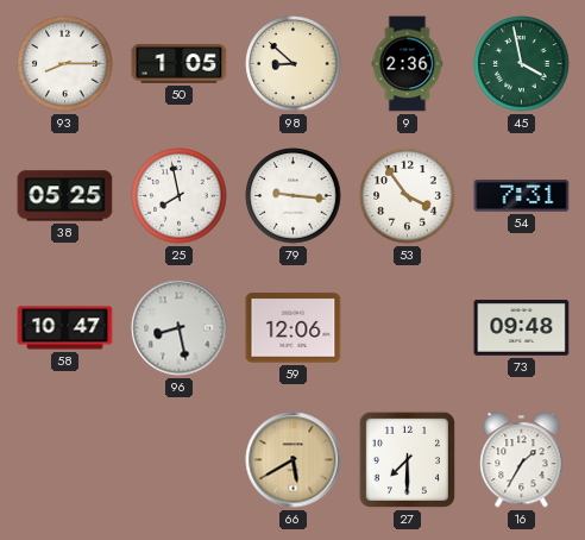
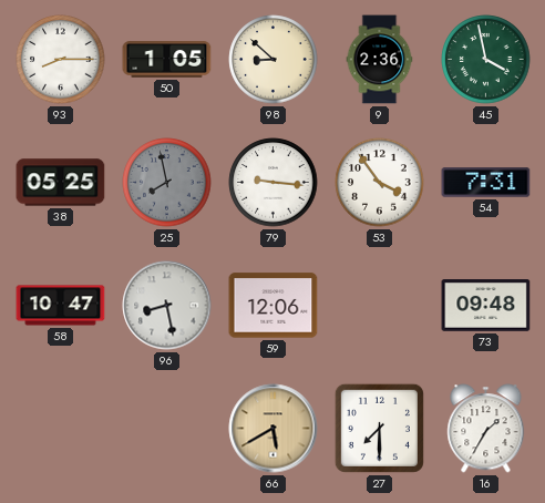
25 dial: white -> grey
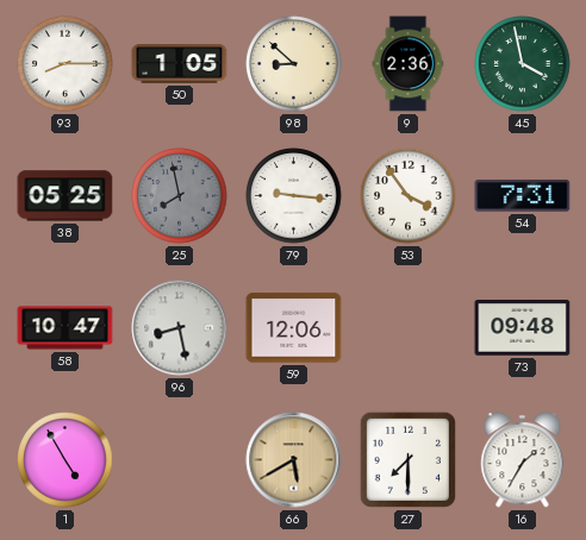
1: none -> 4:55
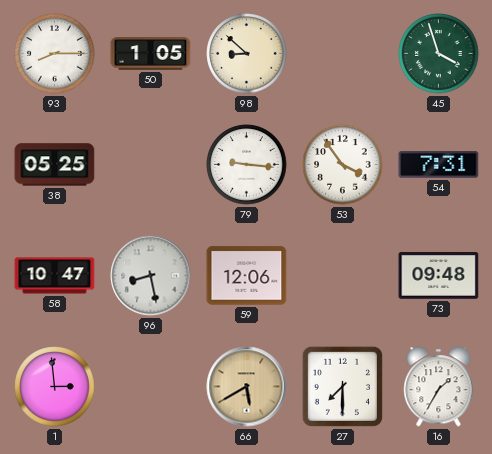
9: 2:36 -> none
45: 3:58 -> 3:57
25: 7:58 -> none
1: 4:55 -> 2:59
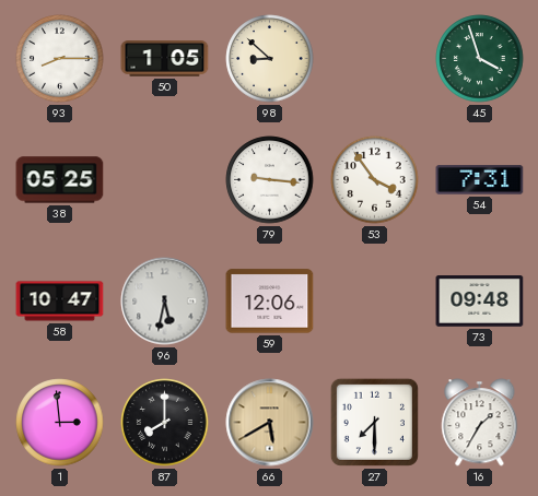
96: 8:28 -> 5:32
87: none -> 8:00
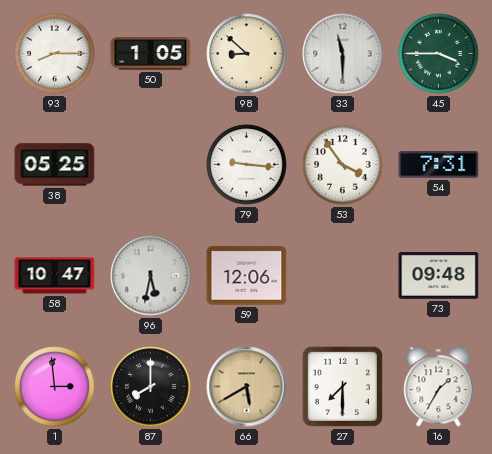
33: none -> 11:30
45: 3:57 -> 3:45
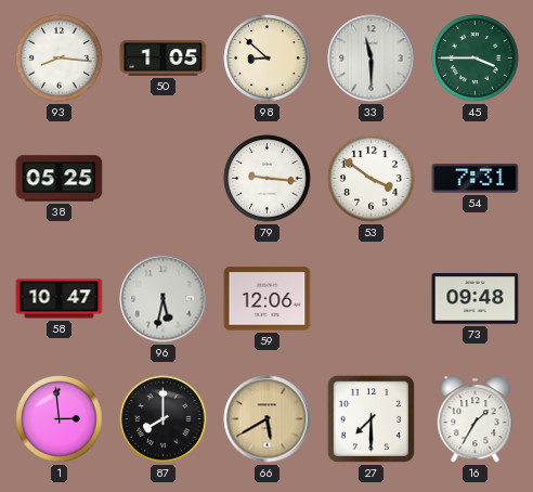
93: 8:15 -> 8:16
53: 3:54 -> 3:51
